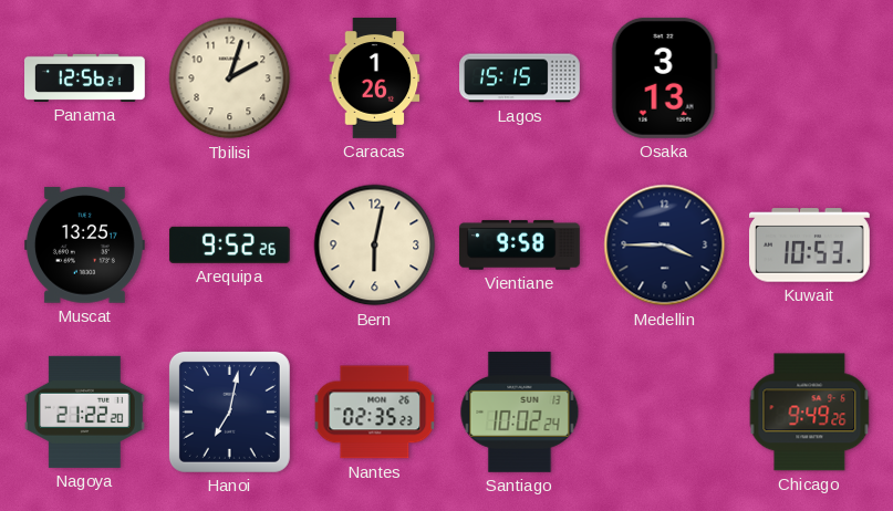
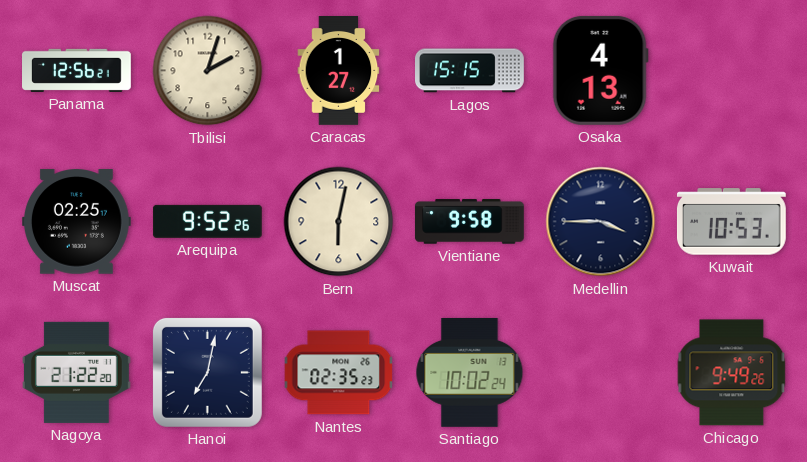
Caracas: 1:26 -> 1:27
Osaka: 3:13 -> 4:13
Muscat: 13:25 -> 02:25
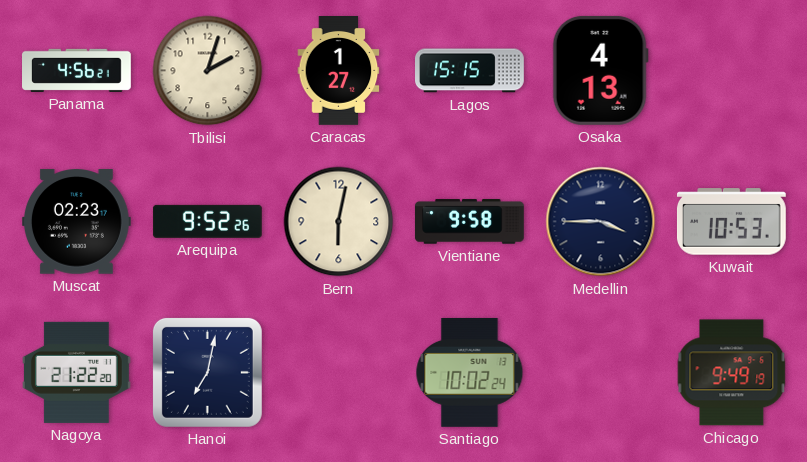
Panama: 12:56 -> 4:56
Muscat: 02:25 -> 02:23
Nantes: 02:35 -> none
Chicago: 9:49:26 -> 9:49:19
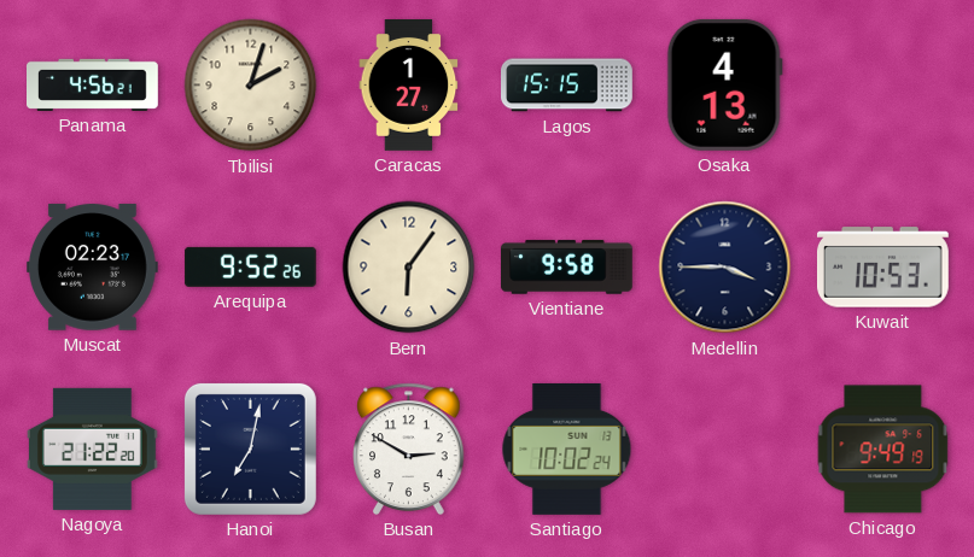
Bern: 6:02 -> 6:06
Busan: none -> 2:50
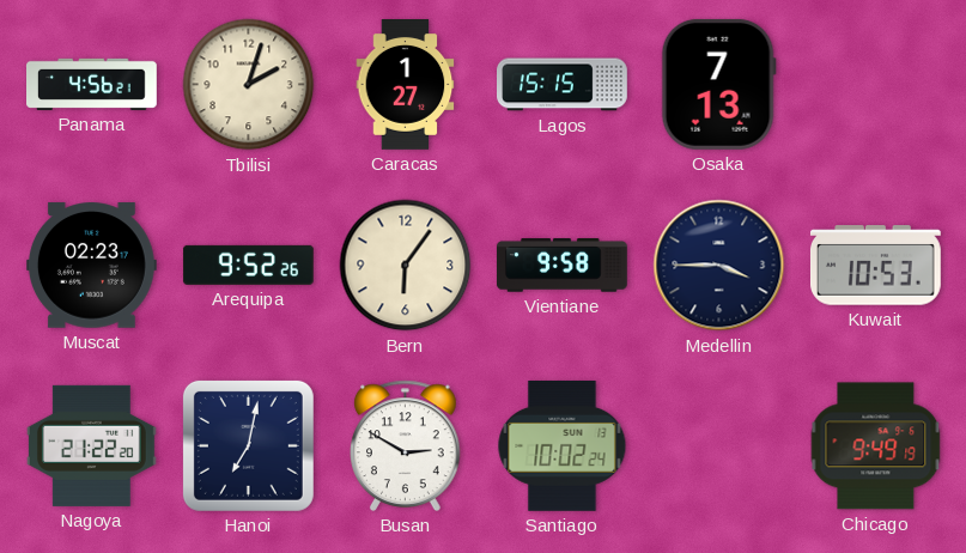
Osaka: 4:13 -> 7:13
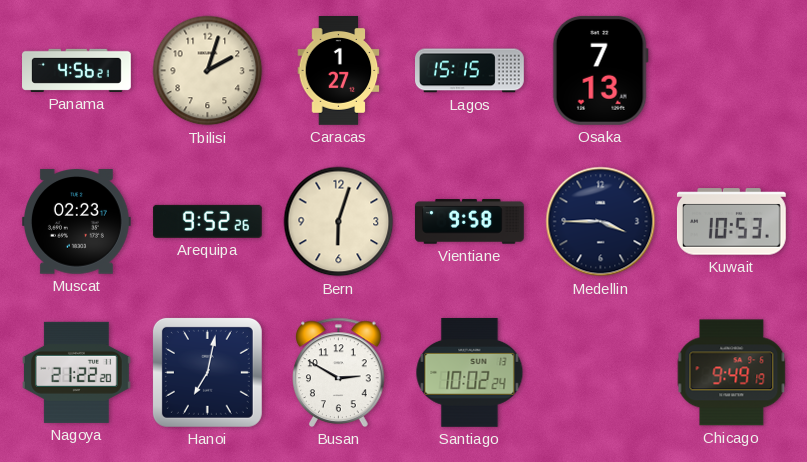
Bern: 6:06 -> 6:03
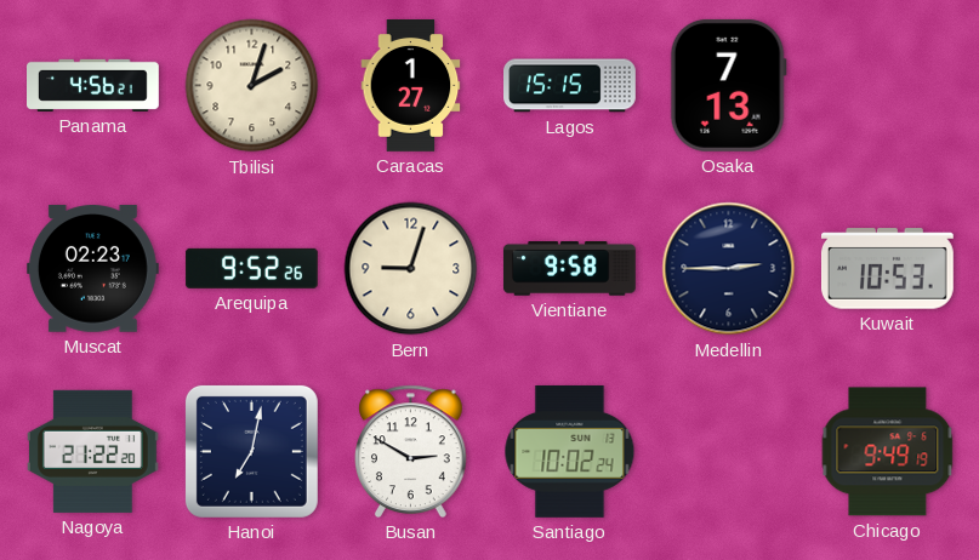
Bern: 6:03 -> 9:03
Medellin: 3:45 -> 2:45
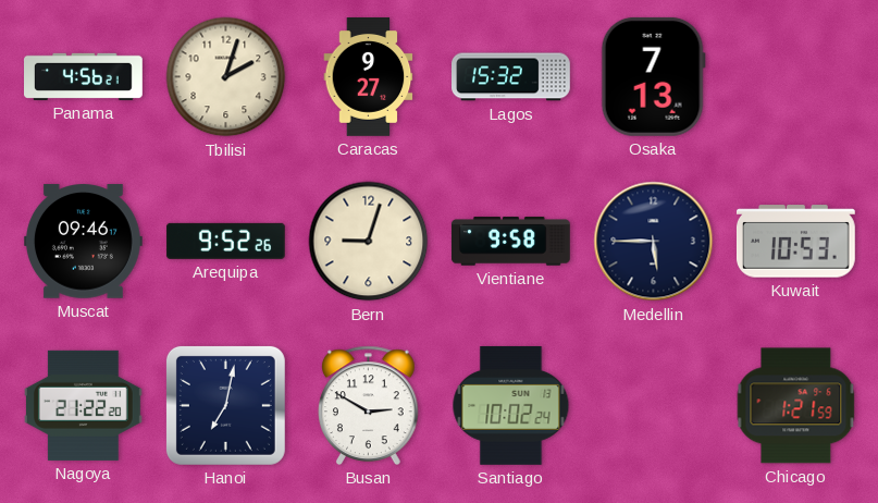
Caracas: 1:27 -> 9:27
Lagos: 15:15 -> 15:32
Muscat: 02:23 -> 09:46
Medellin: 2:45 -> 5:45
Chicago: 9:49 -> 1:21
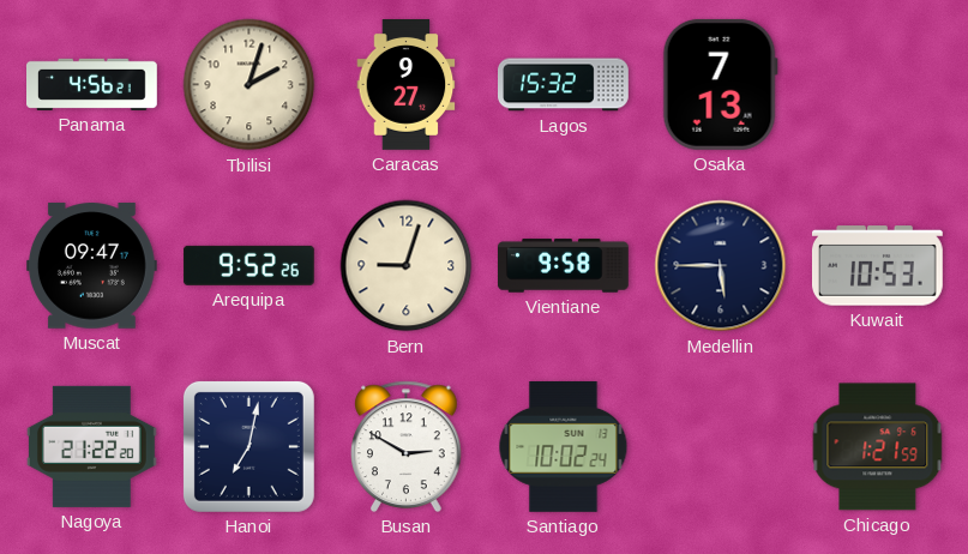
Muscat: 09:46 -> 09:47
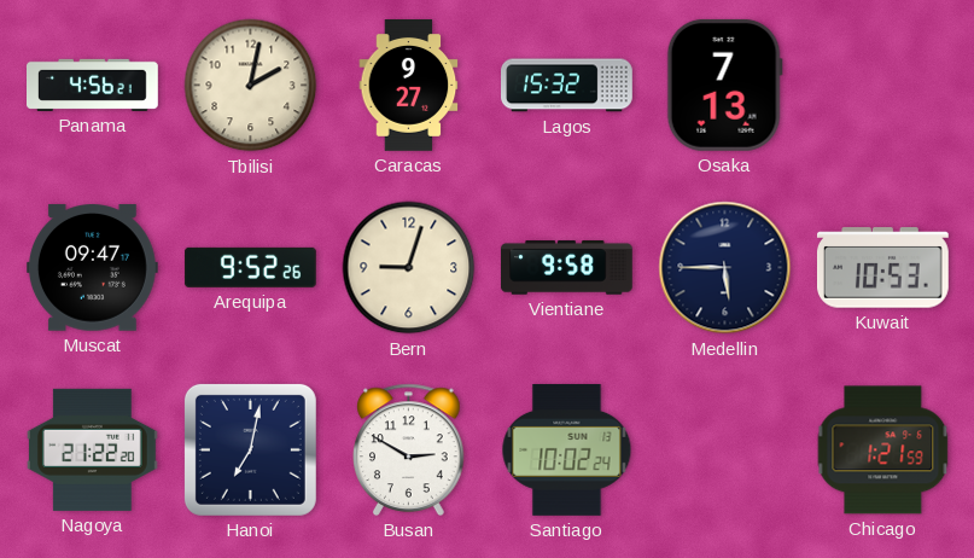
Tbilisi: 2:03 -> 2:02
